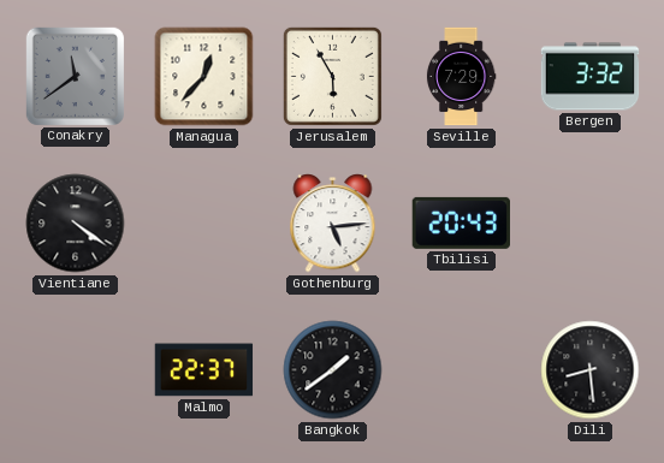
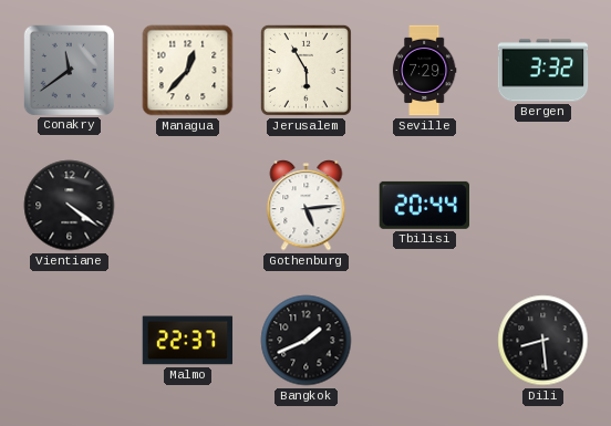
Tbilisi: 20:43 -> 20:44
Bangkok: 1:39 -> 1:41
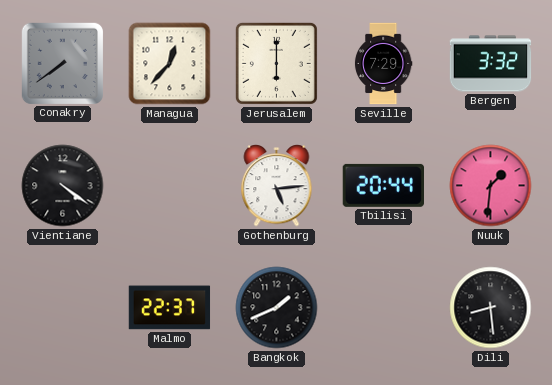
Conakry: 11:39 -> 7:39
Jerusalem: 5:55 -> 6:00
Nuuk: none -> 1:31
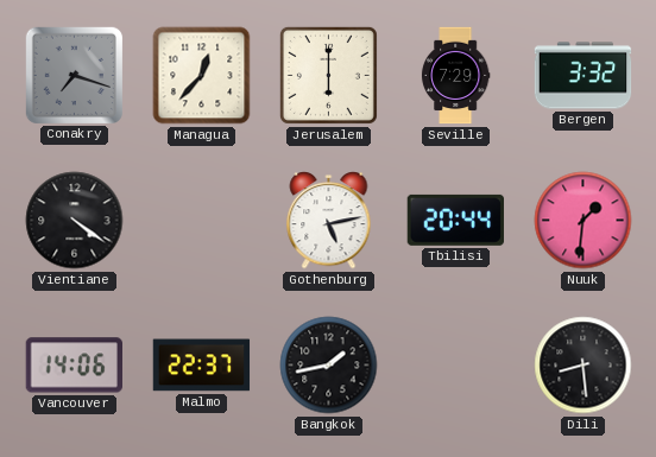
Conakry: 7:39 -> 7:18
Gothenburg: 5:14 -> 5:13
Vancouver: none -> 14:06
Bangkok: 1:41 -> 1:43
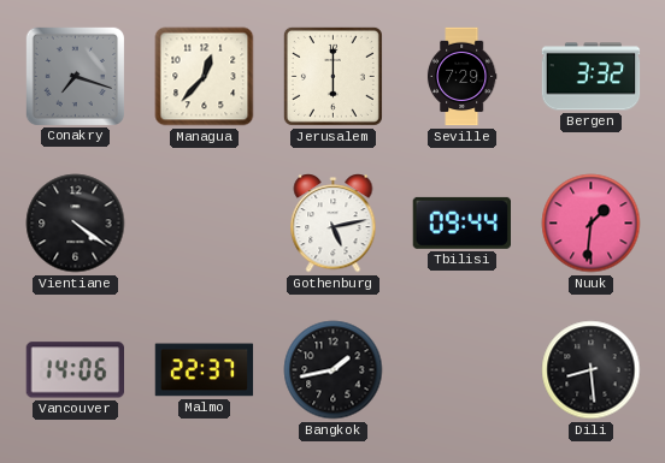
Tbilisi: 20:44 -> 09:44
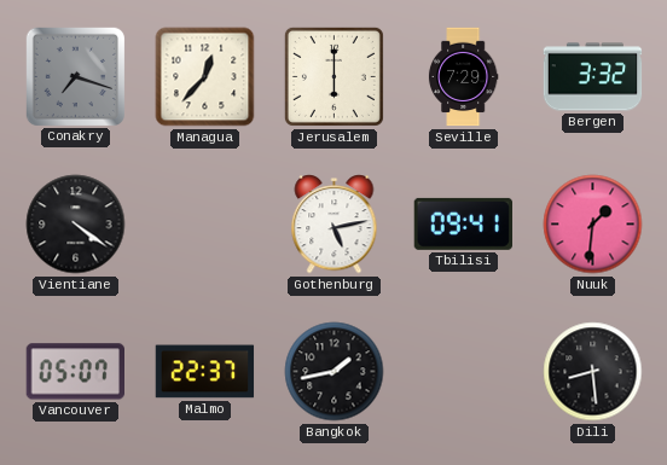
Tbilisi: 09:44 -> 09:41
Vancouver: 14:06 -> 05:07
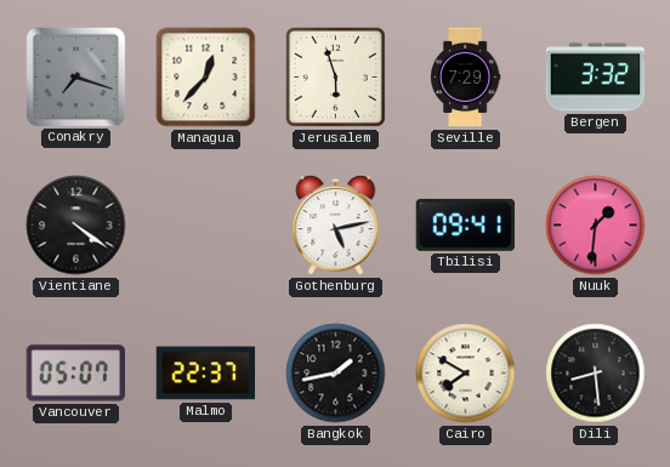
Jerusalem: 6:00 -> 5:57
Cairo: none -> 7:50
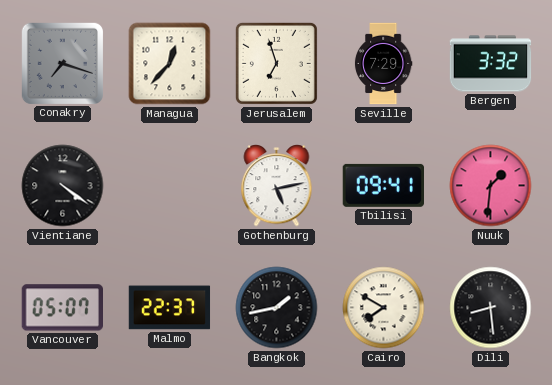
Jerusalem: 5:57 -> 6:57
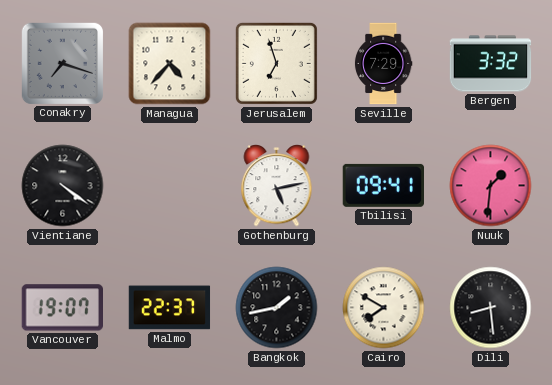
Managua: 12:37 -> 4:37
Vancouver: 05:07 -> 19:07
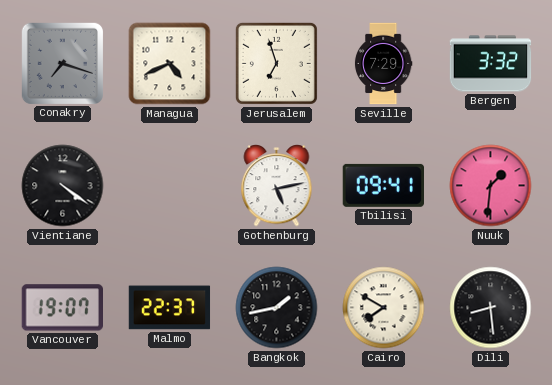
Managua: 4:37 -> 4:41
